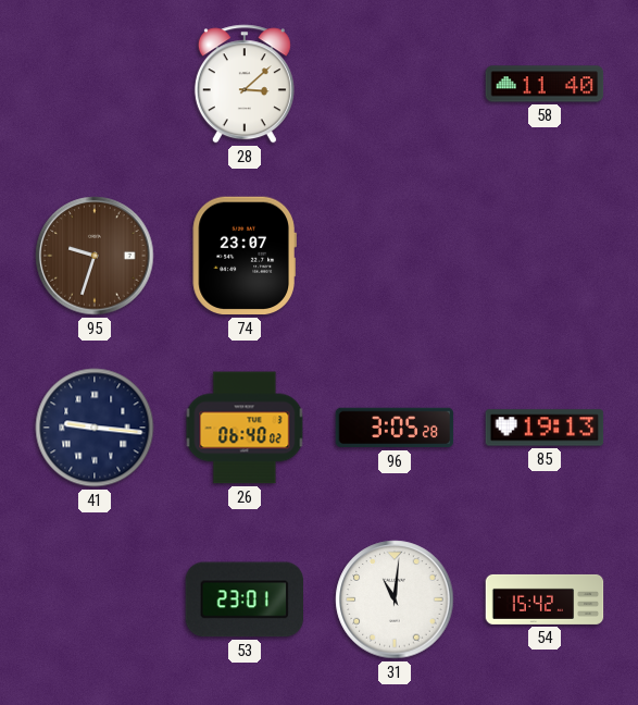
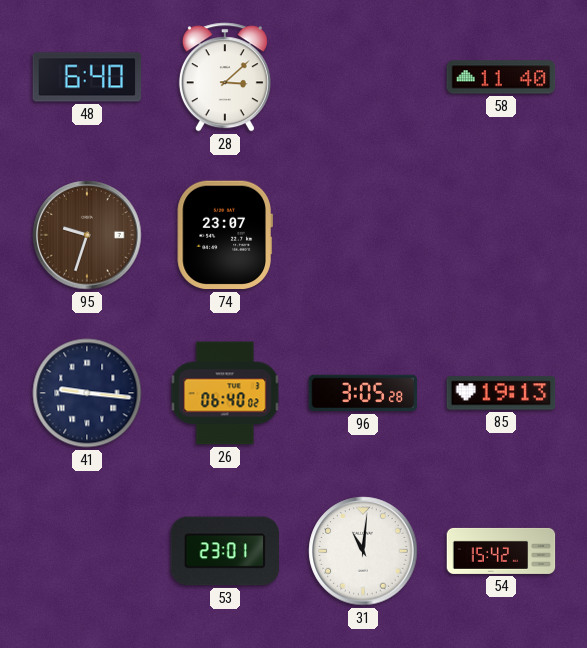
48: none -> 6:40
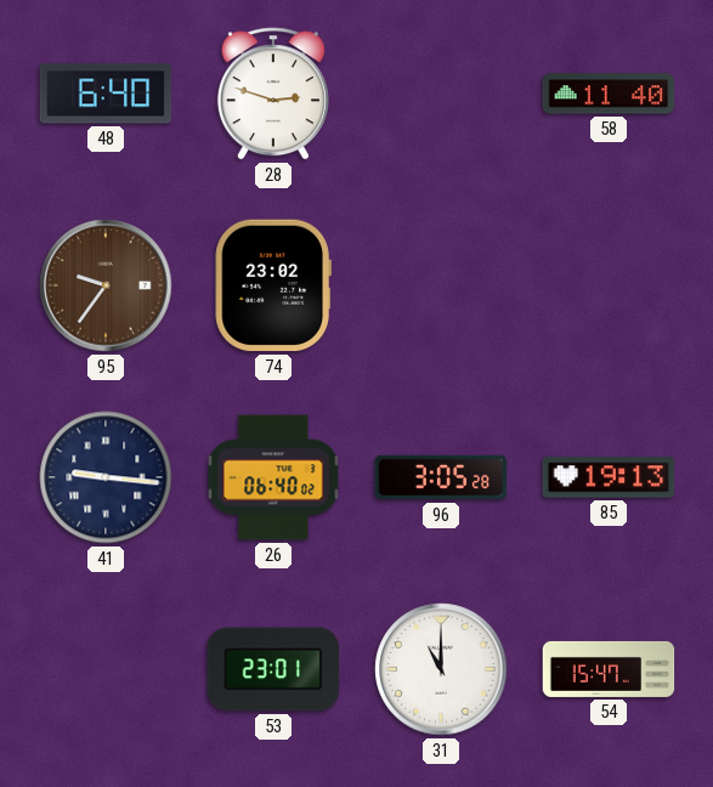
28: 3:08 -> 2:48
95: 9:33 -> 9:36
74: 23:07 -> 23:02
31: 11:01 -> 11:00
54: 15:42 -> 15:47
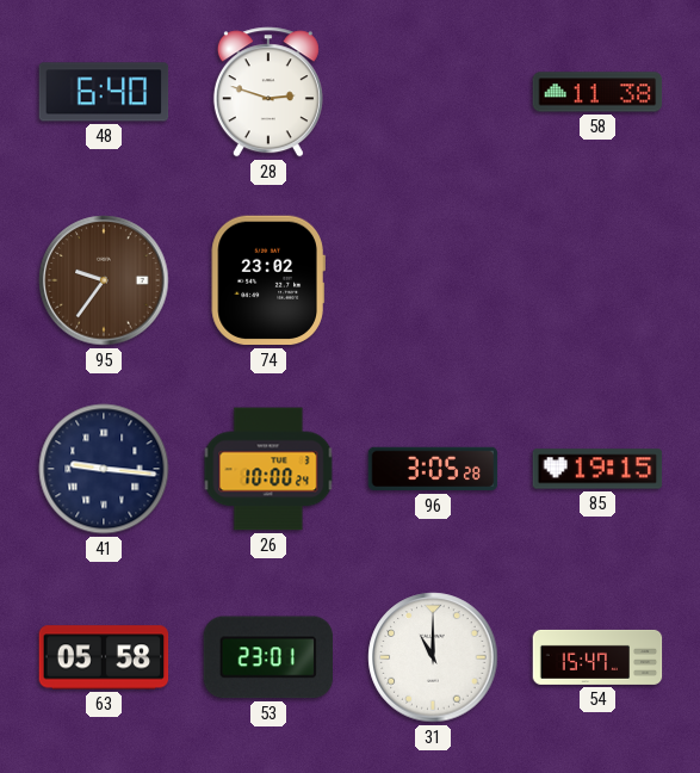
58: 11:40 -> 11:38
26: 06:40 -> 10:00
85: 19:13 -> 19:15
63: none -> 05:58
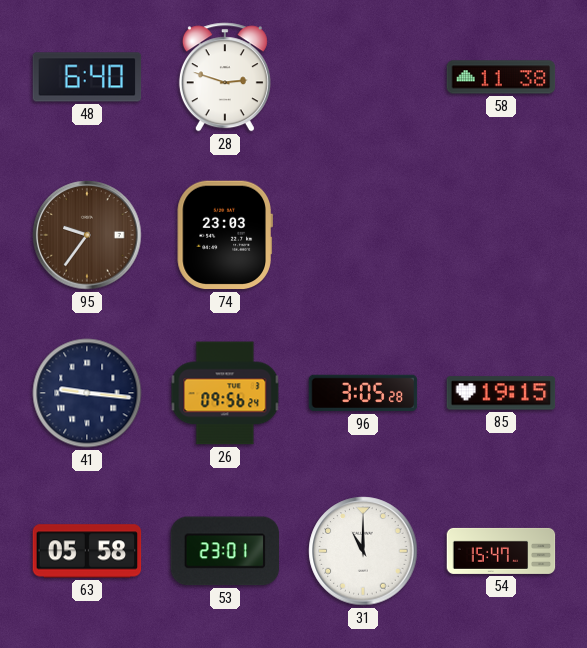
74: 23:02 -> 23:03
26: 10:00 -> 09:56
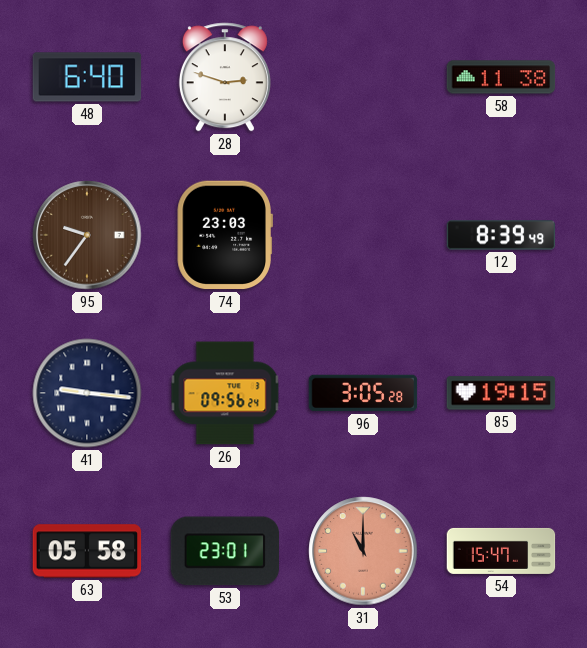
12: none -> 8:39
31 dial: white -> salmon
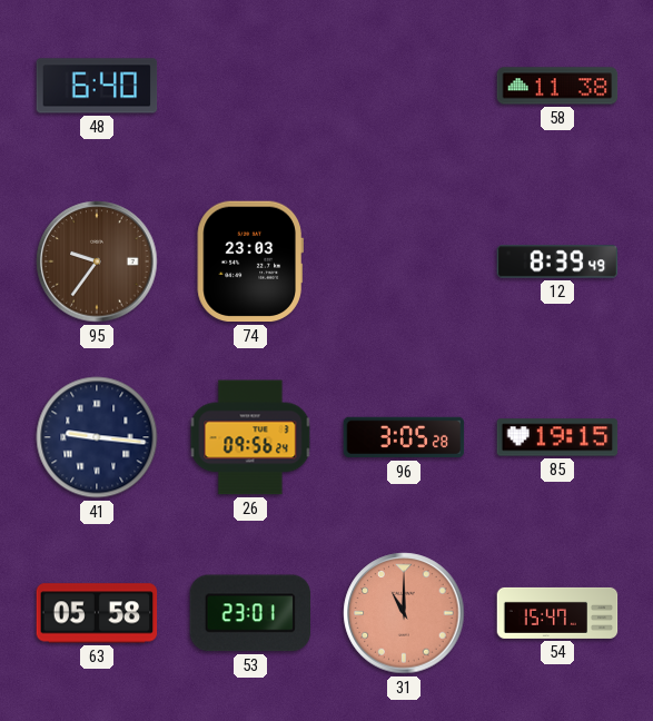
28: 2:48 -> none
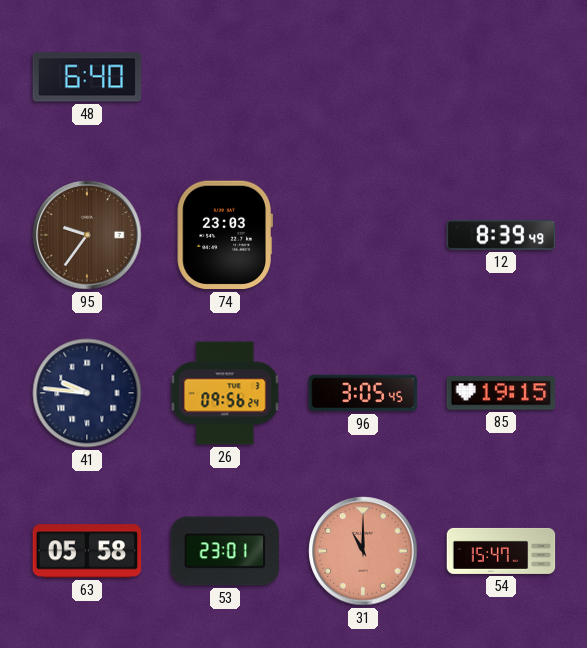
58: 11:38 -> none
41: 9:16 -> 9:46
96: 3:05:28 -> 3:05:45
